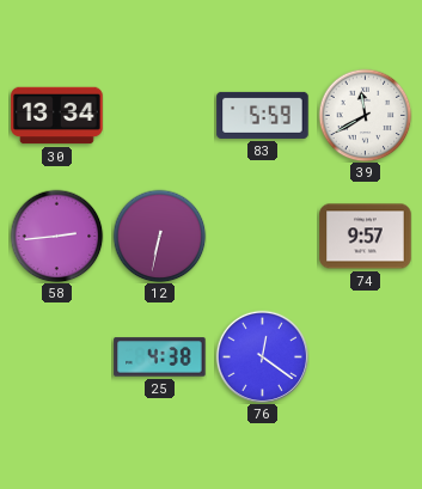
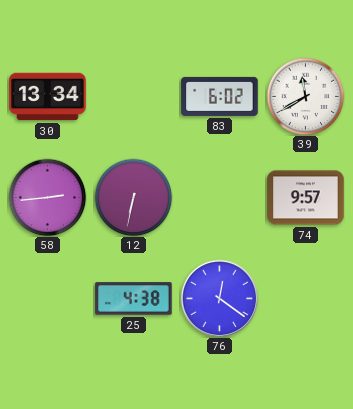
83: 5:59 -> 6:02
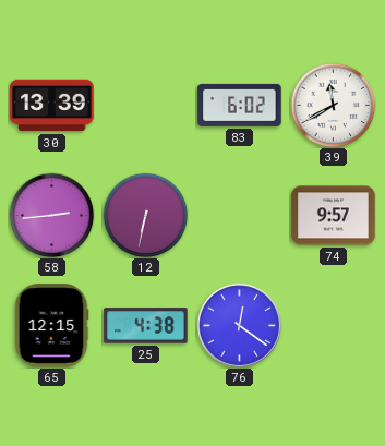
30: 13:34 -> 13:39
65: none -> 12:15
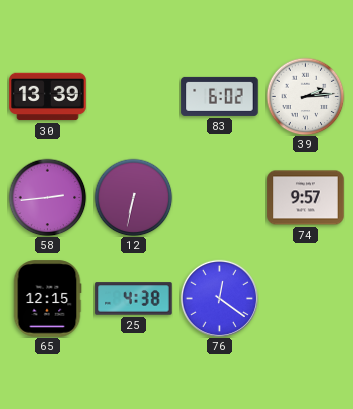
39: 11:40 -> 2:14
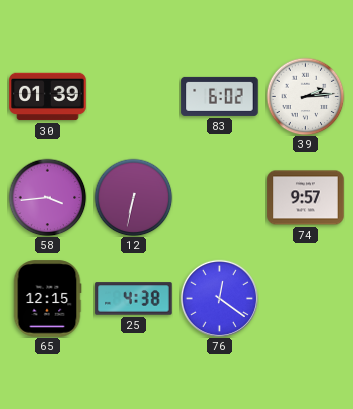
30: 13:39 -> 01:39
58: 2:44 -> 3:44
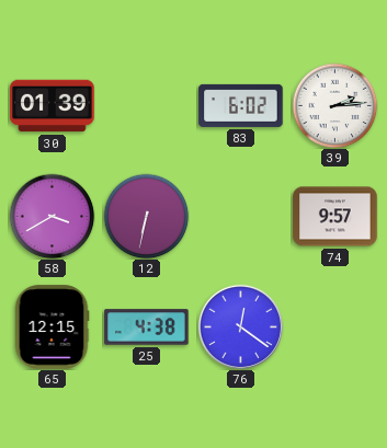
58: 3:44 -> 3:40
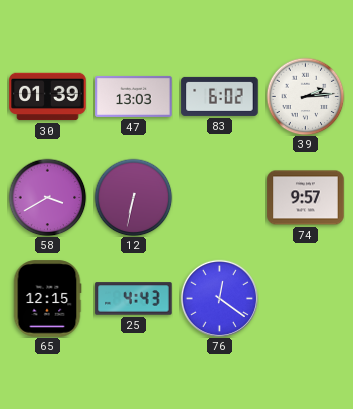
47: none -> 13:03
25: 4:38 -> 4:43
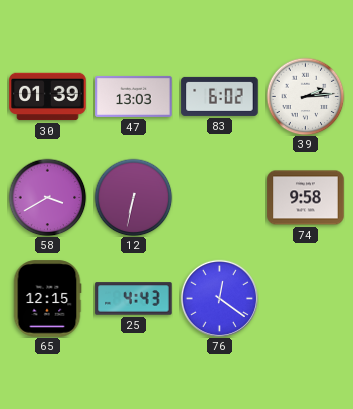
74: 9:57 -> 9:58
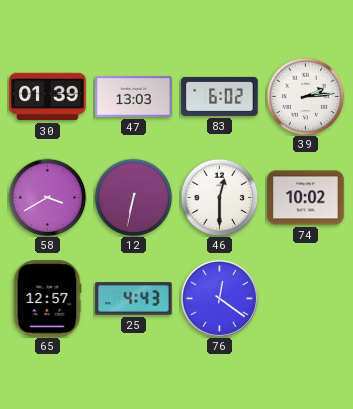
46: none -> 12:30
74: 9:58 -> 10:02
65: 12:15 -> 12:57
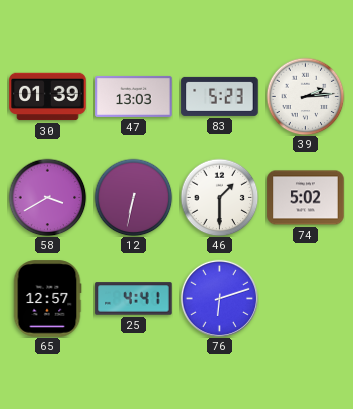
83: 6:02 -> 5:23
46: 12:30 -> 1:30
74: 10:02 -> 5:02
25: 4:43 -> 4:41
76: 12:21 -> 6:12
